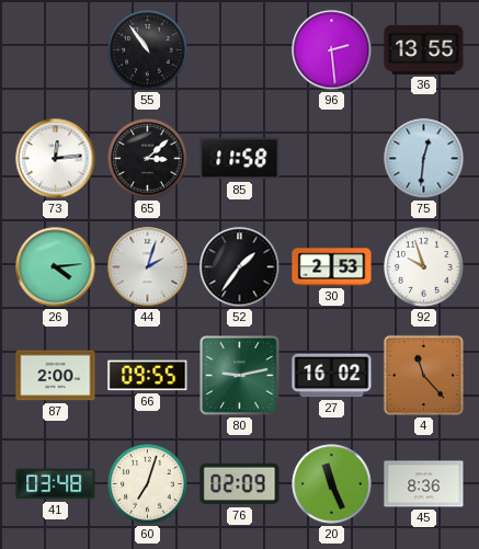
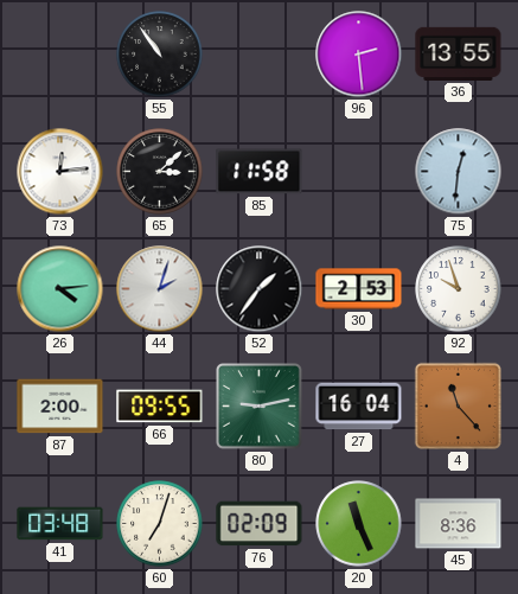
27: 16:02 -> 16:04
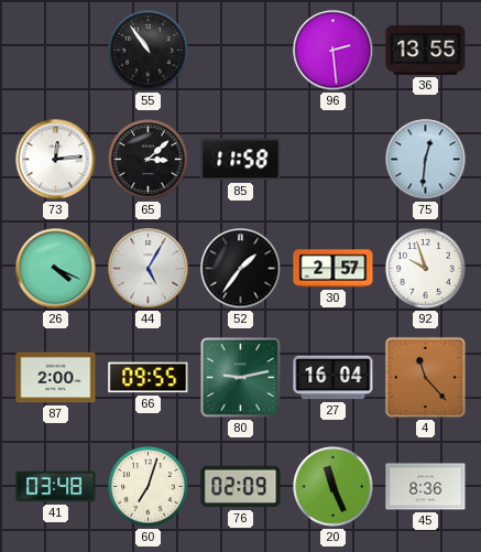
26: 4:14 -> 4:19
44: 2:03 -> 5:05
30: 2:53 -> 2:57
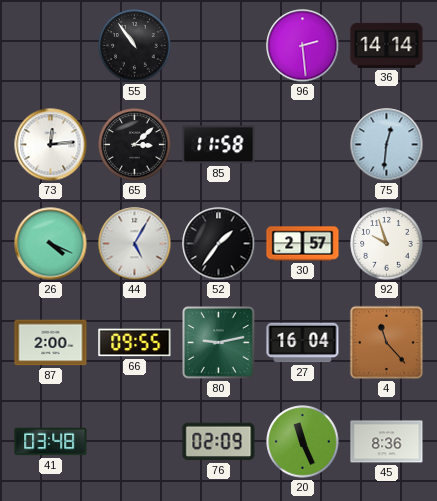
36: 13:55 -> 14:14
60: 7:03 -> none
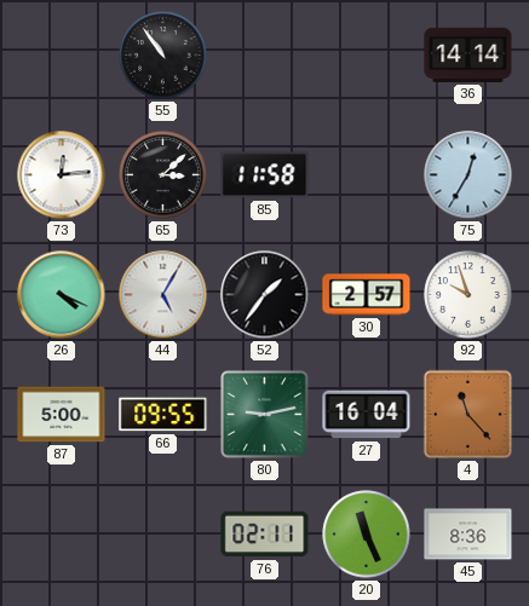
96: 2:29 -> none
75: 12:31 -> 12:35
87: 2:00 -> 5:00
41: 03:48 -> none
76: 02:09 -> 02:11
